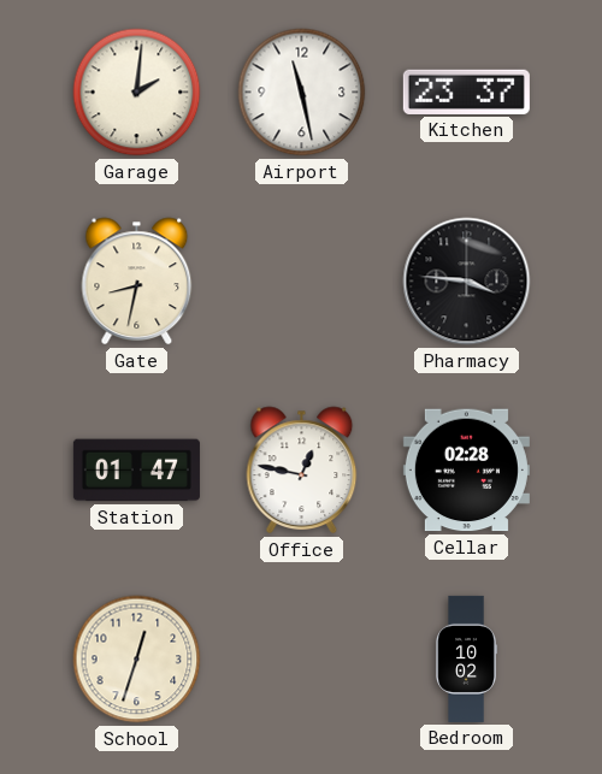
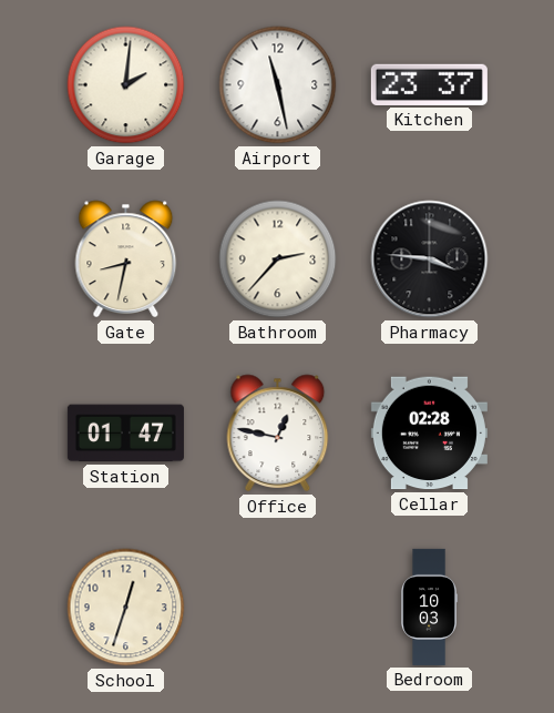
Bathroom: none -> 2:37
Bedroom: 10:02 -> 10:03
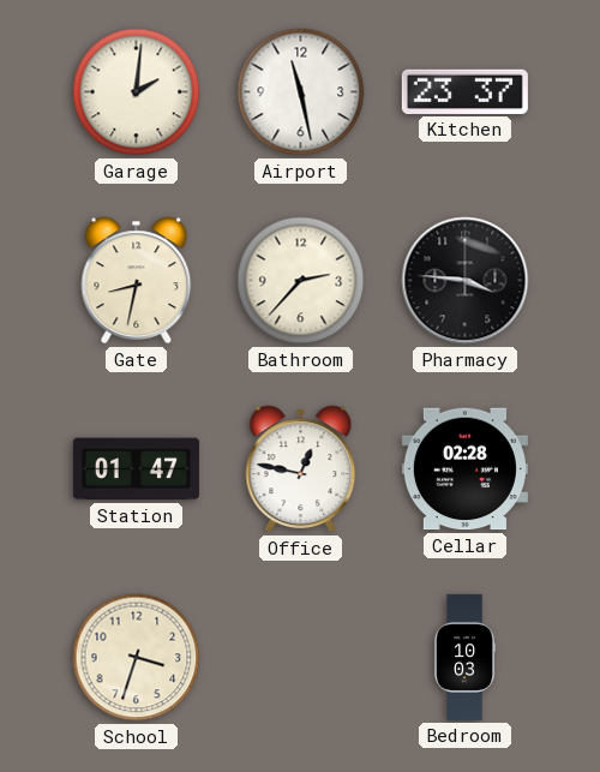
School: 12:33 -> 3:33
